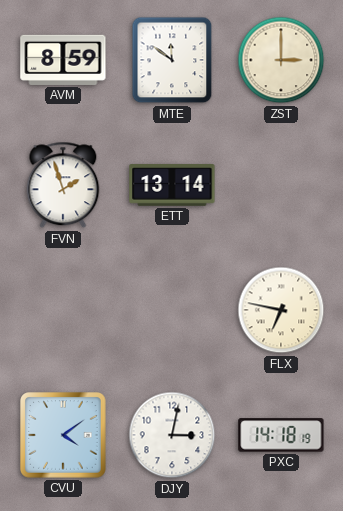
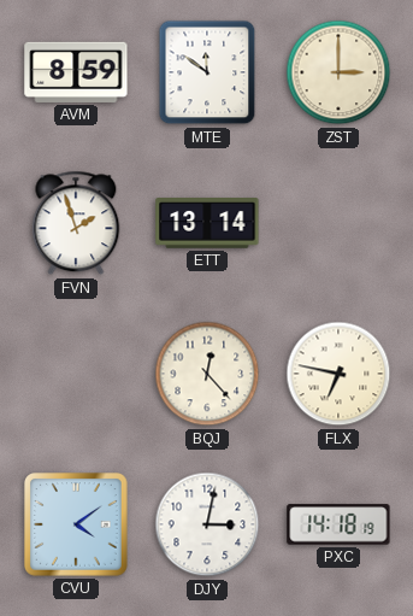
BQJ: none -> 12:23
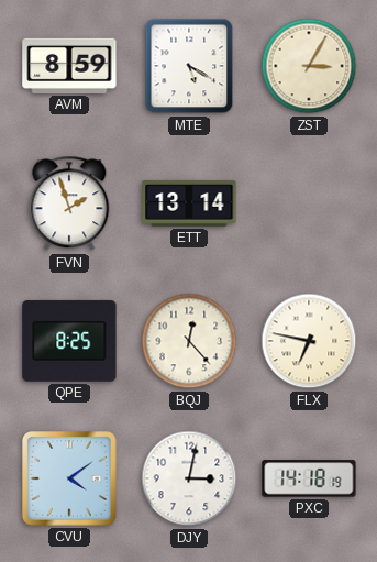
MTE: 11:51 -> 5:20
ZST: 3:00 -> 3:05
QPE: none -> 8:25
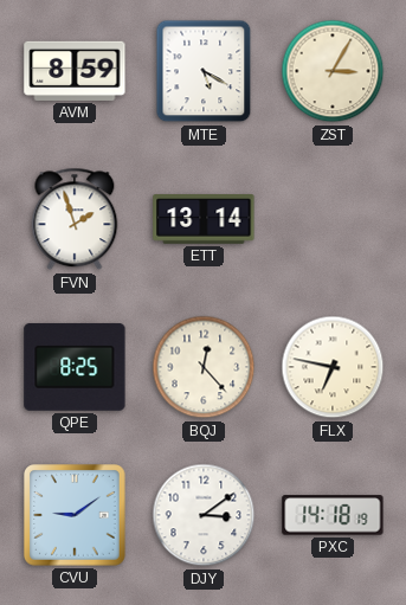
CVU: 4:09 -> 9:09
DJY: 3:02 -> 3:09
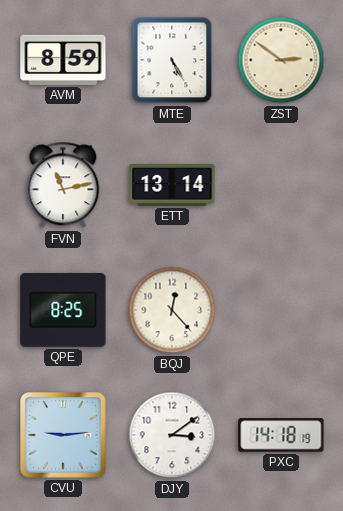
MTE: 5:20 -> 5:25
ZST: 3:05 -> 2:51
FVN: 1:57 -> 11:13
FLX: 6:47 -> none
CVU: 9:09 -> 9:14
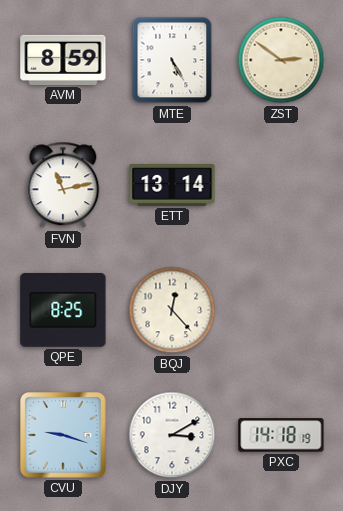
CVU: 9:14 -> 9:18
DJY: 3:09 -> 3:10
